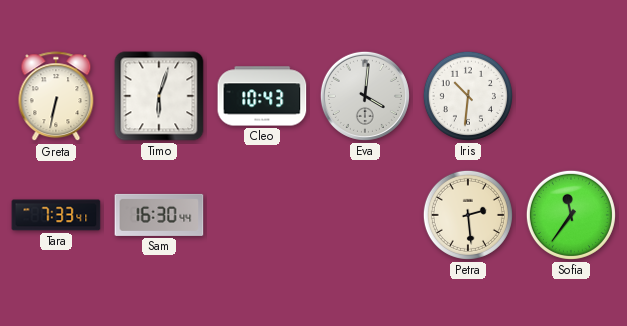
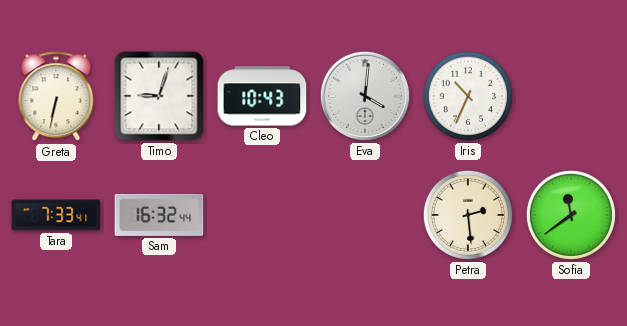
Timo: 6:03 -> 9:03
Iris: 10:31 -> 10:34
Sam: 16:30 -> 16:32
Sofia: 11:36 -> 11:39
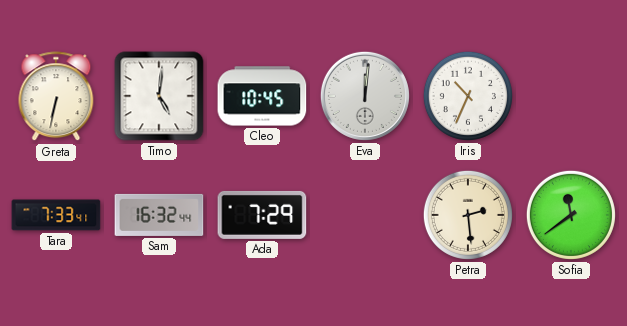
Timo: 9:03 -> 5:01
Cleo: 10:43 -> 10:45
Eva: 4:01 -> 12:01
Ada: none -> 7:29
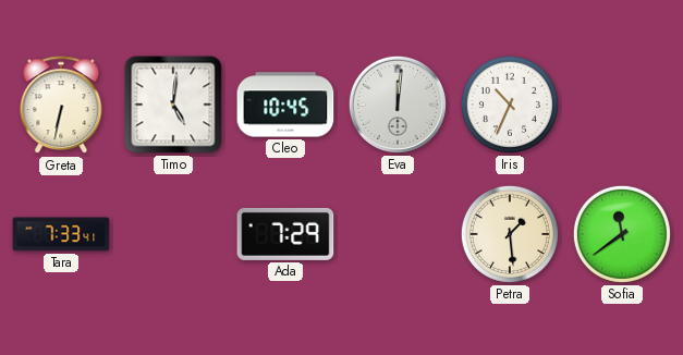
Sam: 16:32 -> none
Petra: 2:29 -> 1:29
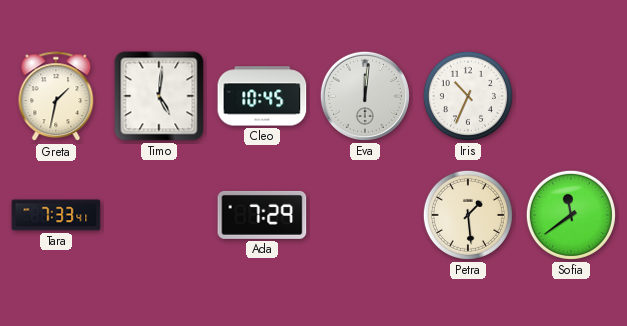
Greta: 6:32 -> 1:32
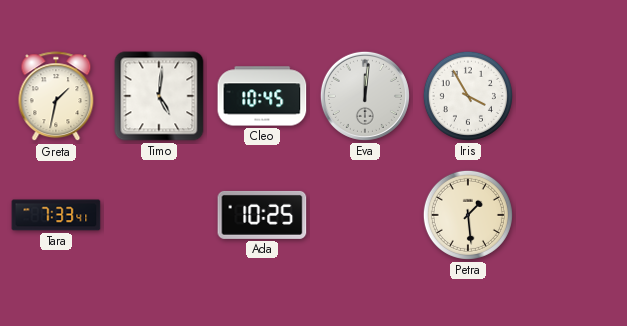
Iris: 10:34 -> 3:55
Ada: 7:29 -> 10:25
Sofia: 11:39 -> none
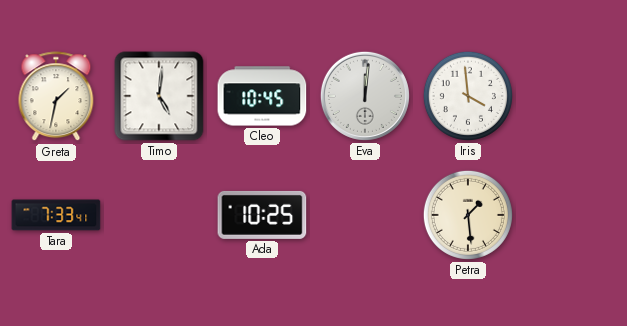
Iris: 3:55 -> 3:59
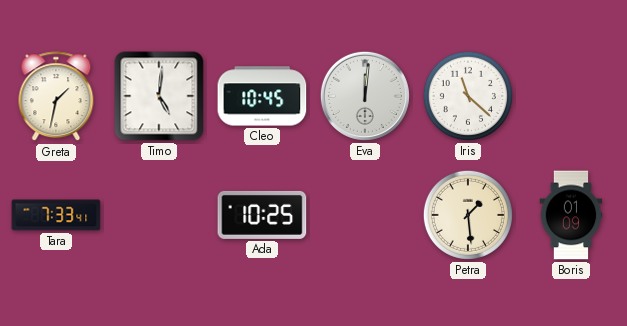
Iris: 3:59 -> 11:22
Boris: none -> 01:09
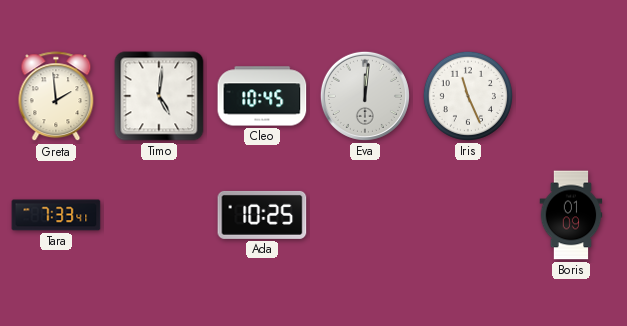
Greta: 1:32 -> 1:59
Iris: 11:22 -> 11:26
Petra: 1:29 -> none
